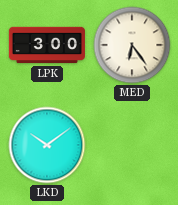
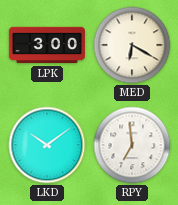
MED: 6:24 -> 6:20
RPY: none -> 6:59
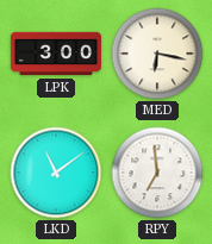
MED: 6:20 -> 6:17
LKD: 10:09 -> 11:09
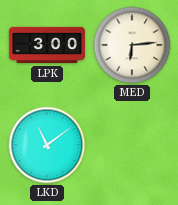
MED: 6:17 -> 6:14
RPY: 6:59 -> none
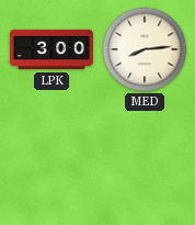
MED: 6:14 -> 8:14
LKD: 11:09 -> none
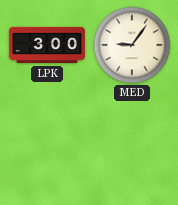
MED: 8:14 -> 9:06
